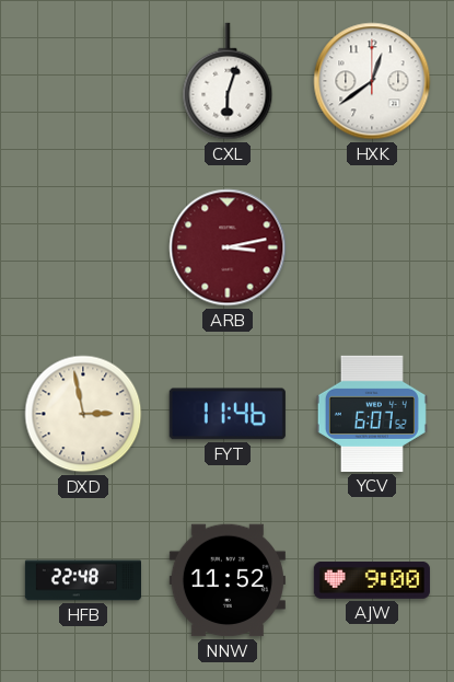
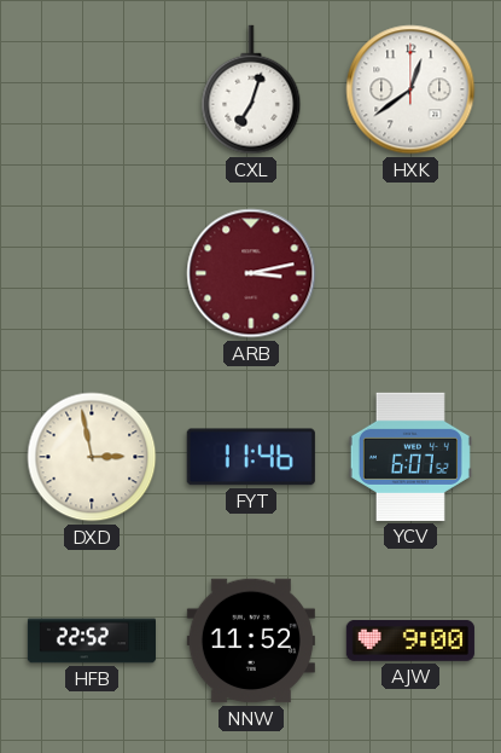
CXL: 6:03 -> 7:03
HFB: 22:48 -> 22:52
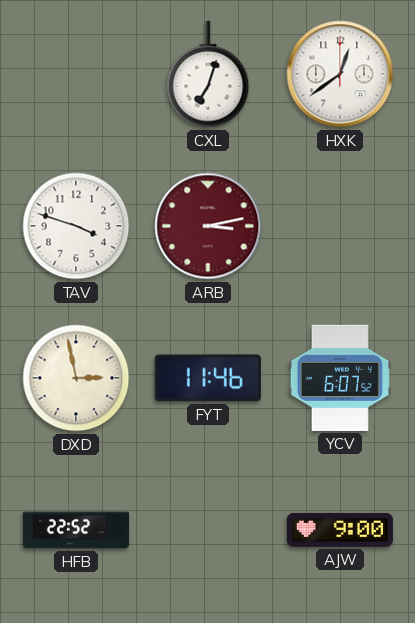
TAV: none -> 3:48
NNW: 11:52 -> none
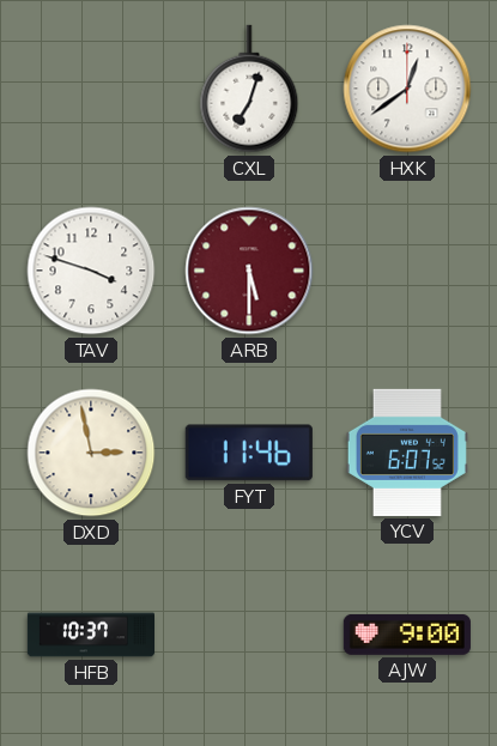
ARB: 3:13 -> 5:30
HFB: 22:52 -> 10:37
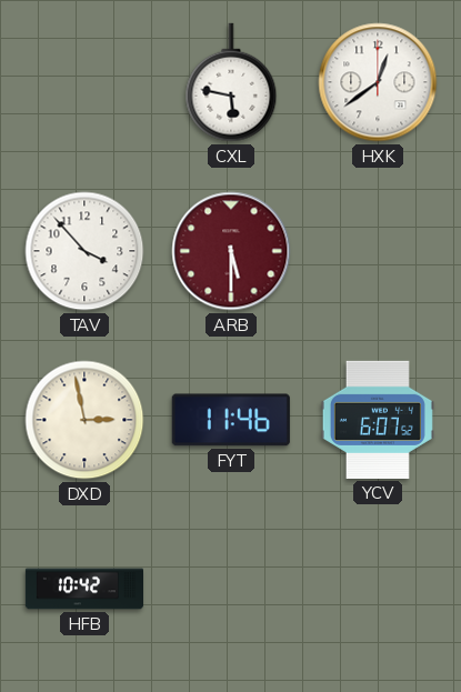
CXL: 7:03 -> 5:47
TAV: 3:48 -> 3:53
HFB: 10:37 -> 10:42
AJW: 9:00 -> none
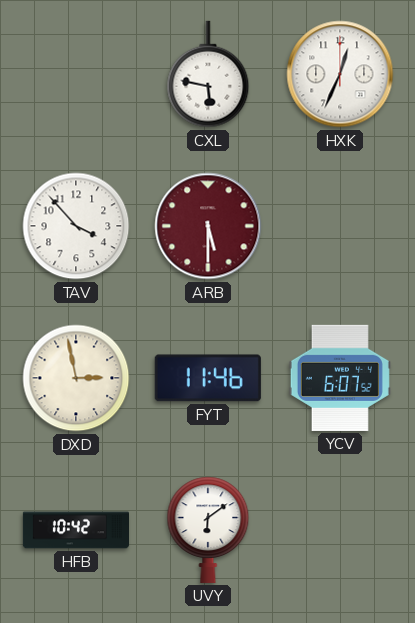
HXK: 12:39 -> 12:34
UVY: none -> 6:09
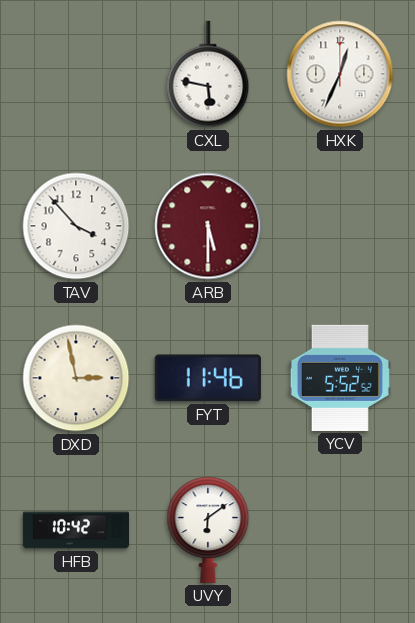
YCV: 6:07 -> 5:52
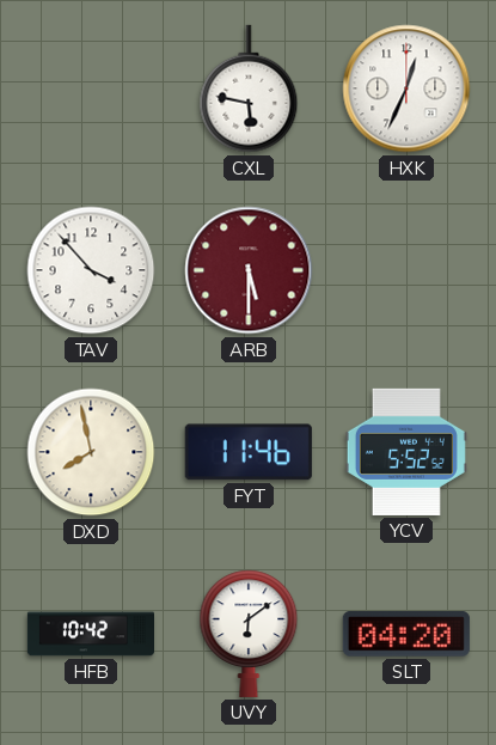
DXD: 2:58 -> 7:58
SLT: none -> 04:20
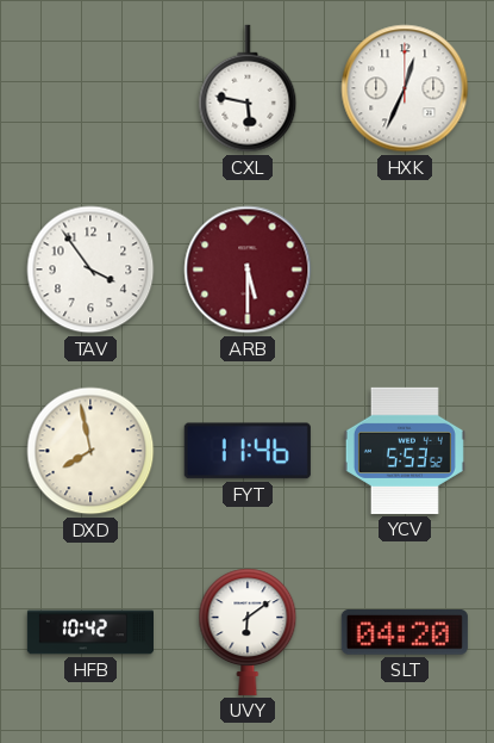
TAV: 3:53 -> 3:54
YCV: 5:52 -> 5:53
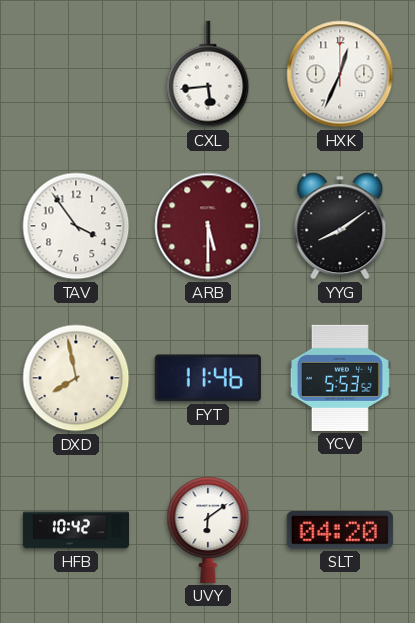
CXL: 5:47 -> 5:44
YYG: none -> 8:09
